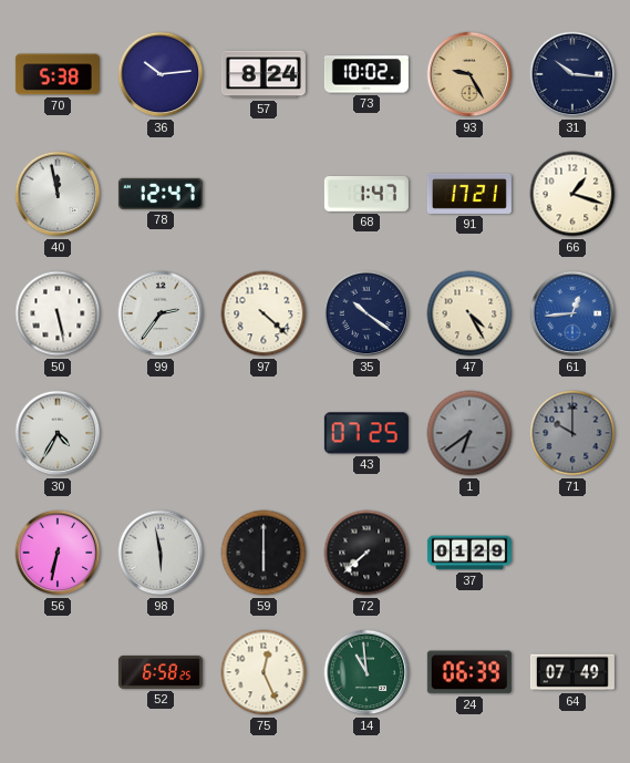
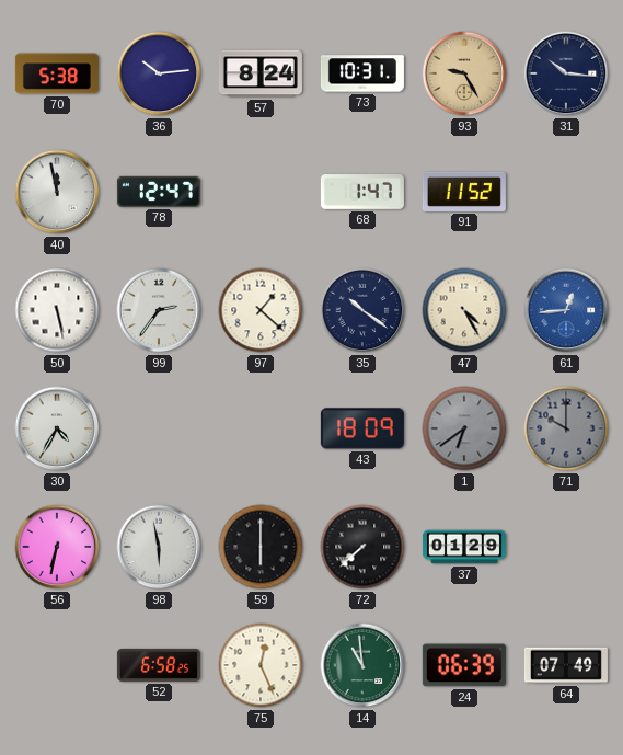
73: 10:02 -> 10:31
91: 17:21 -> 11:52
66: 1:18 -> none
97: 4:22 -> 1:22
43: 07:25 -> 18:09
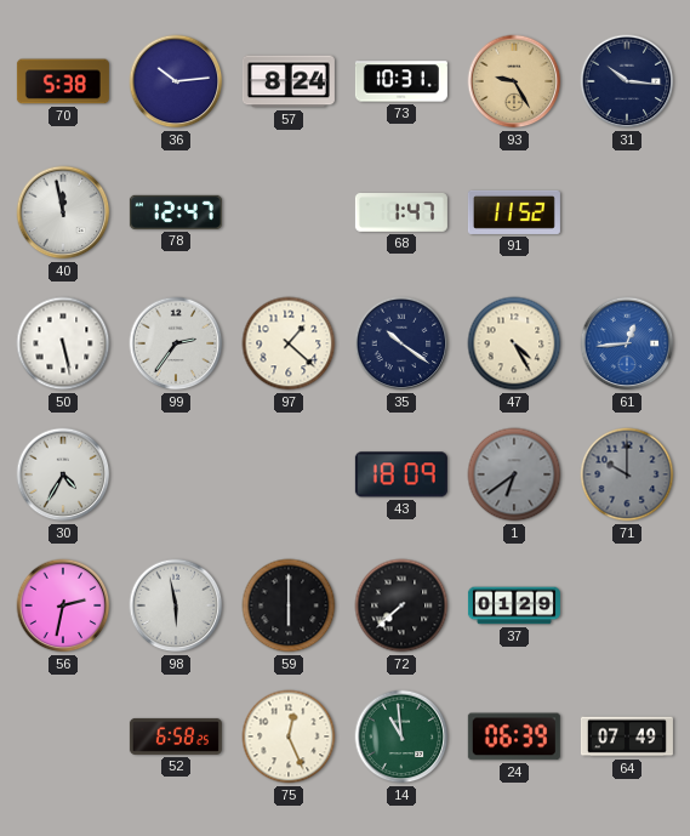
56: 6:32 -> 2:32
